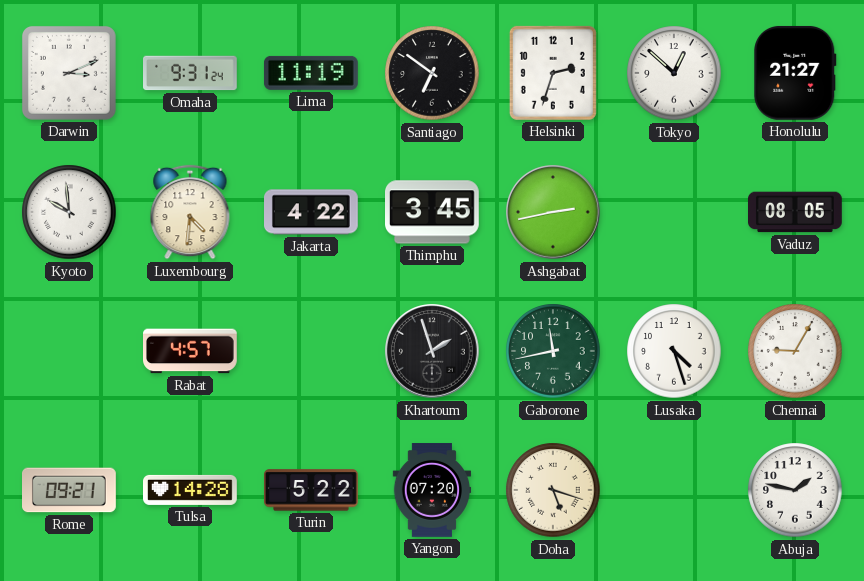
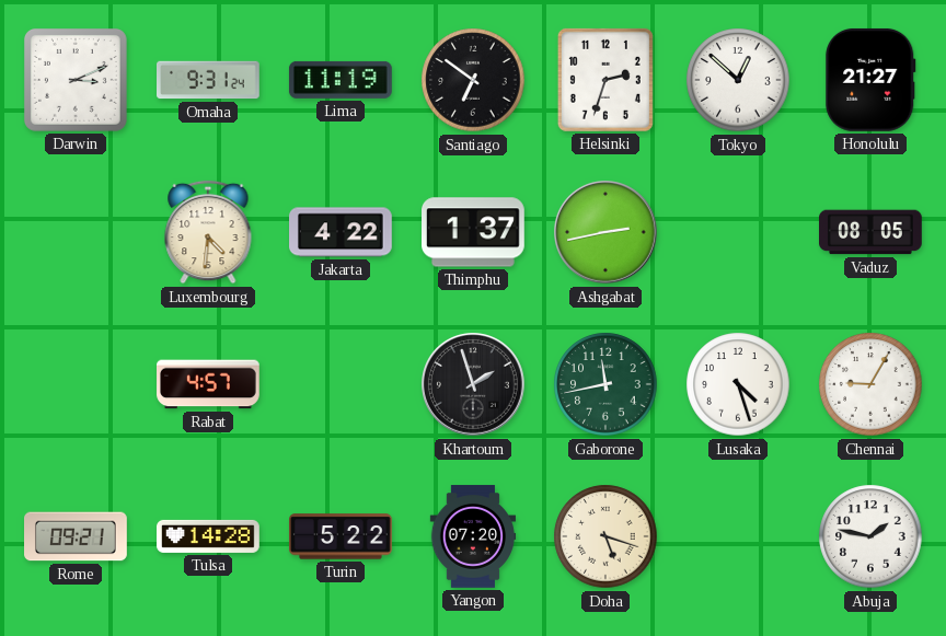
Kyoto: 9:59 -> none
Thimphu: 3:45 -> 1:37
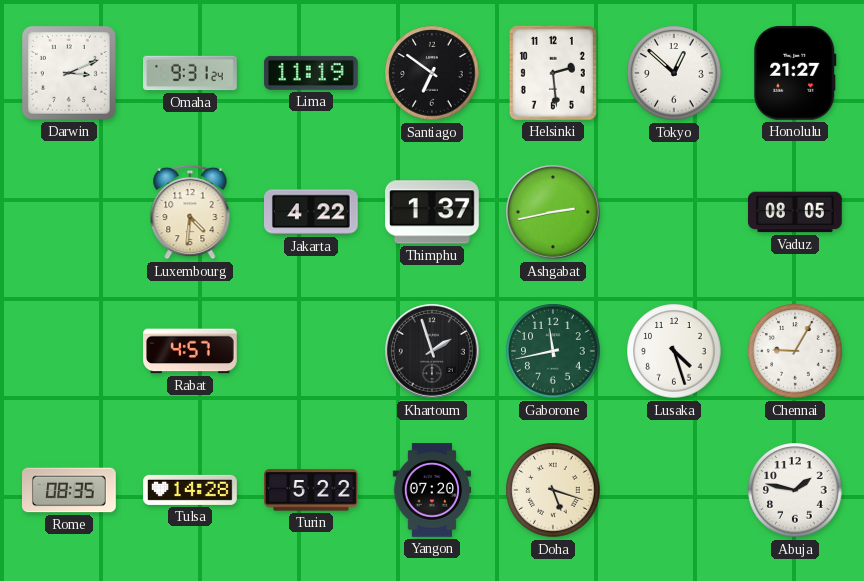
Helsinki: 2:33 -> 2:29
Rome: 09:21 -> 08:35
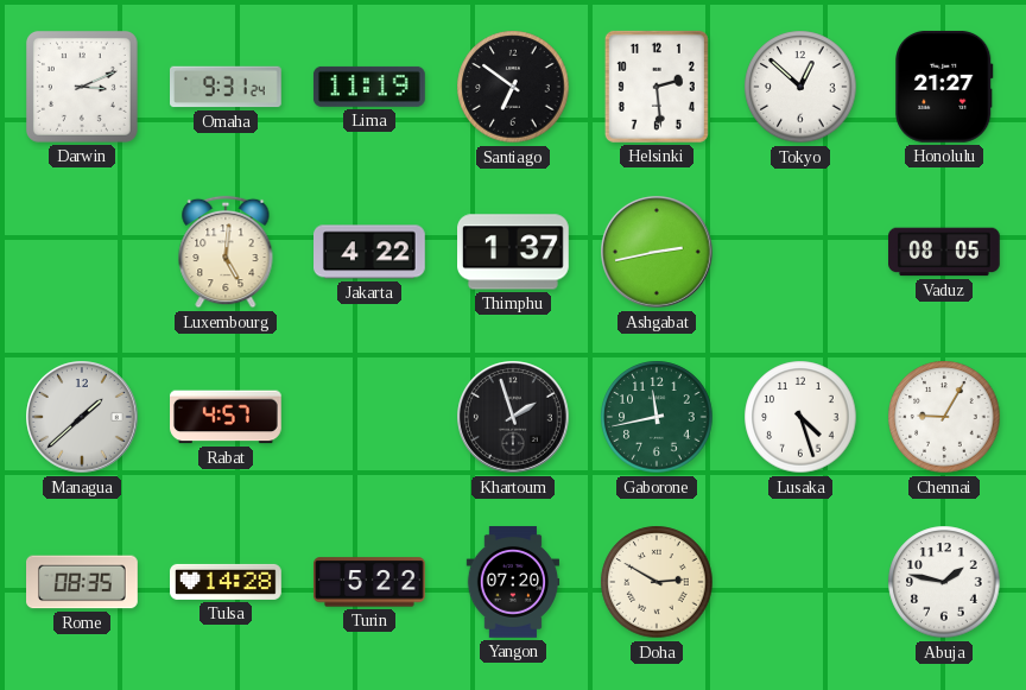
Luxembourg: 4:31 -> 5:01
Managua: none -> 1:38
Doha: 5:18 -> 2:50
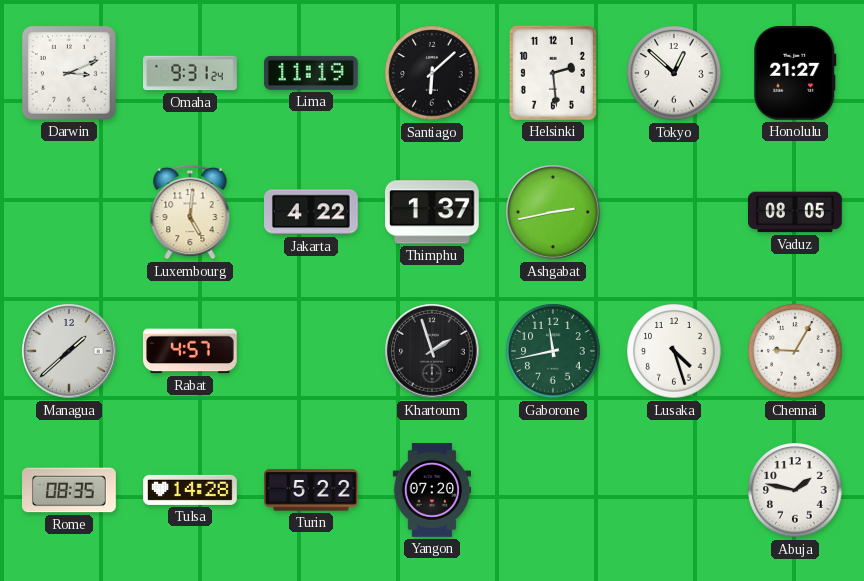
Santiago: 6:51 -> 6:08
Doha: 2:50 -> none
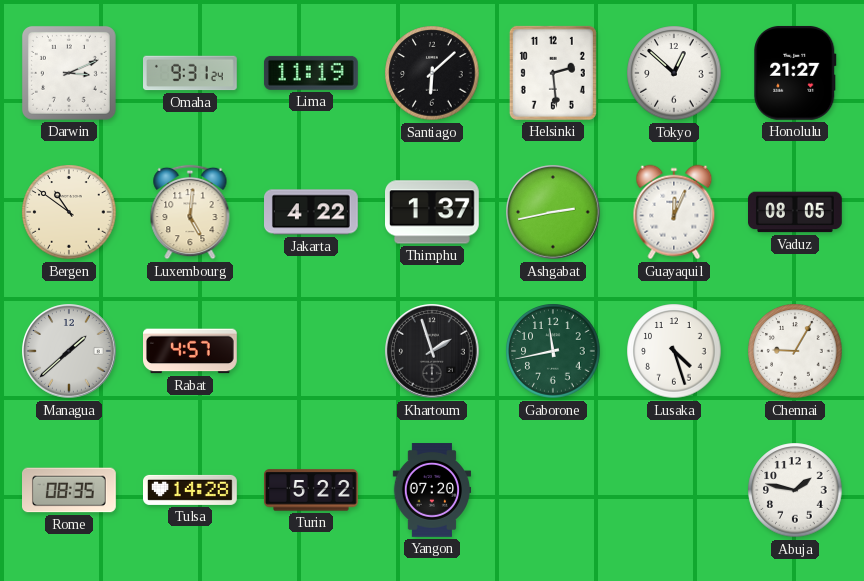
Bergen: none -> 10:51
Guayaquil: none -> 12:04
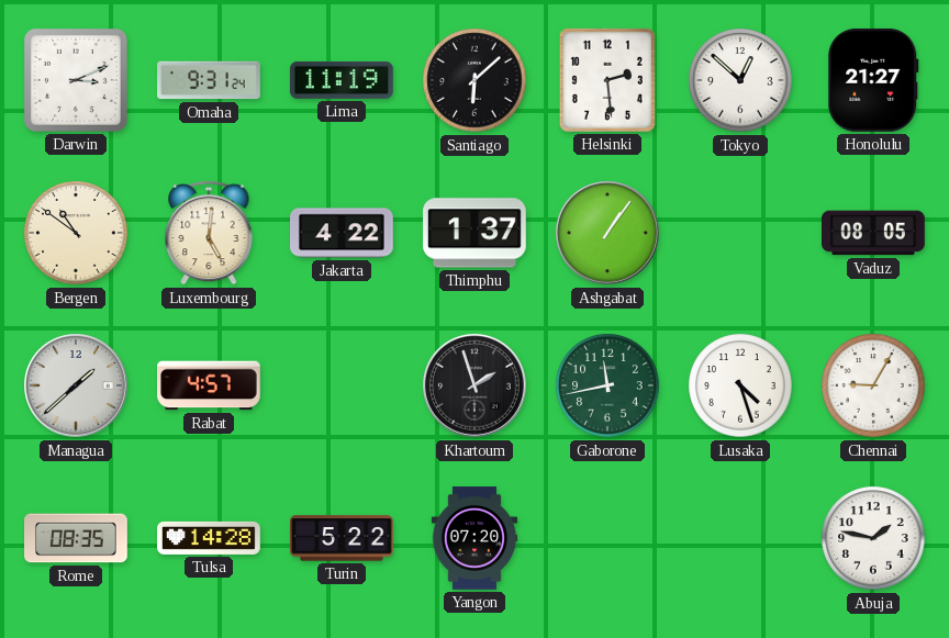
Ashgabat: 2:43 -> 1:06
Guayaquil: 12:04 -> none
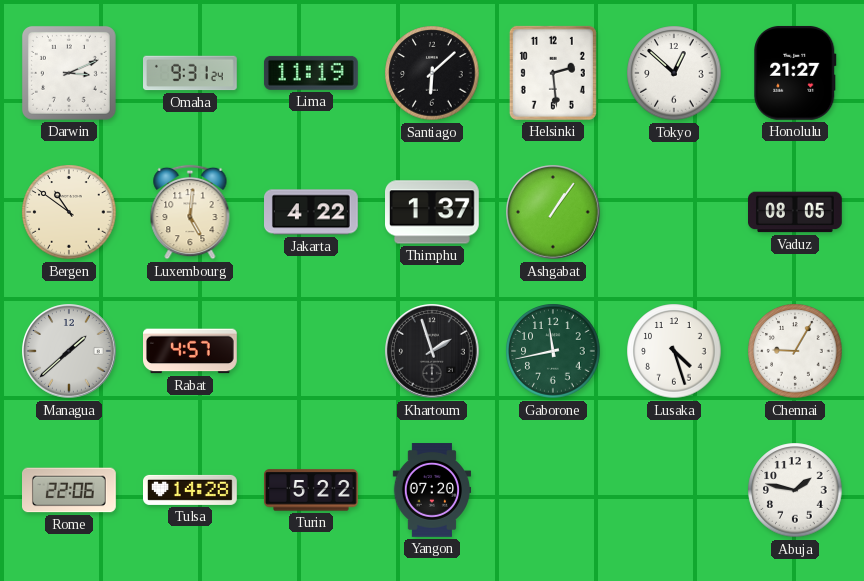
Rome: 08:35 -> 22:06
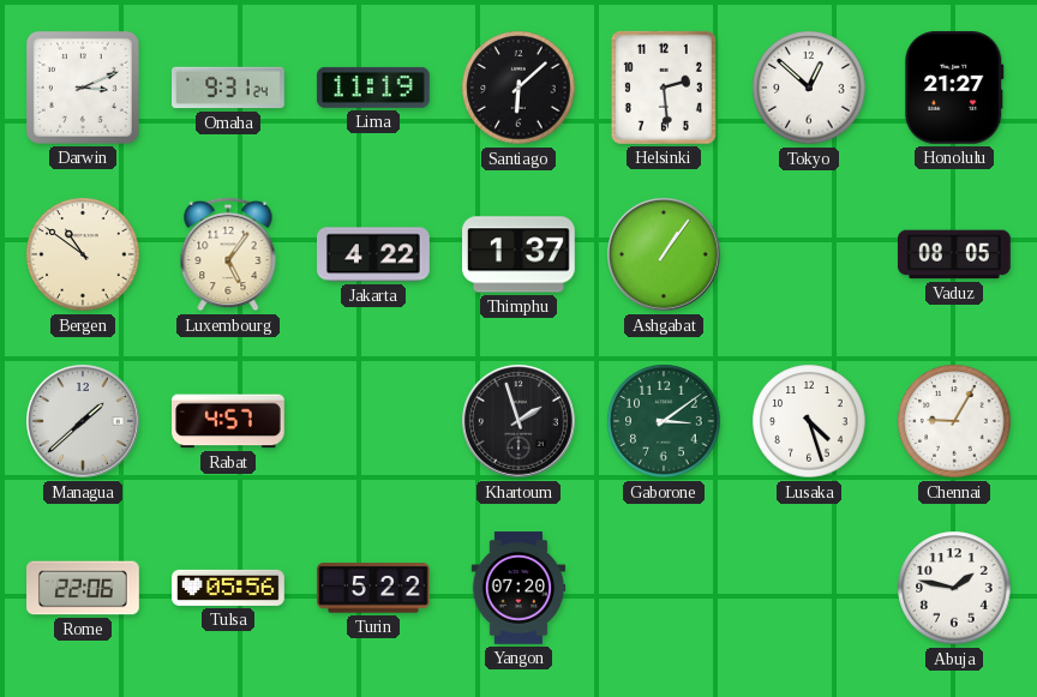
Luxembourg: 5:01 -> 5:06
Gaborone: 11:43 -> 3:09
Tulsa: 14:28 -> 05:56
